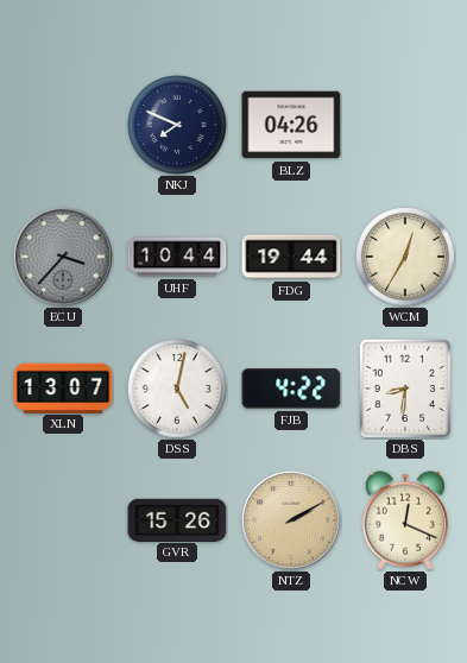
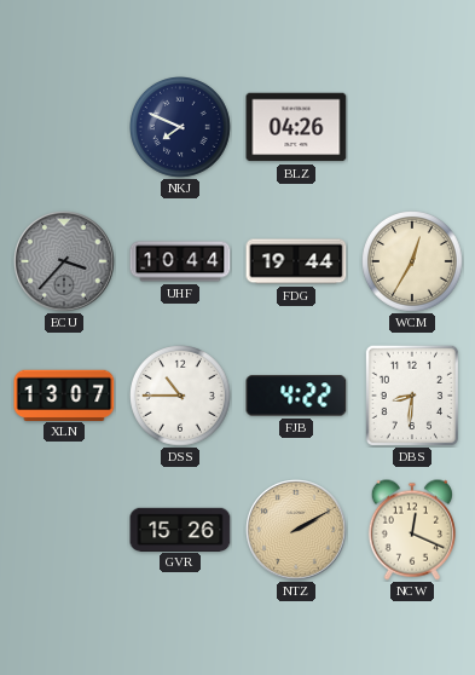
DSS: 5:02 -> 10:45
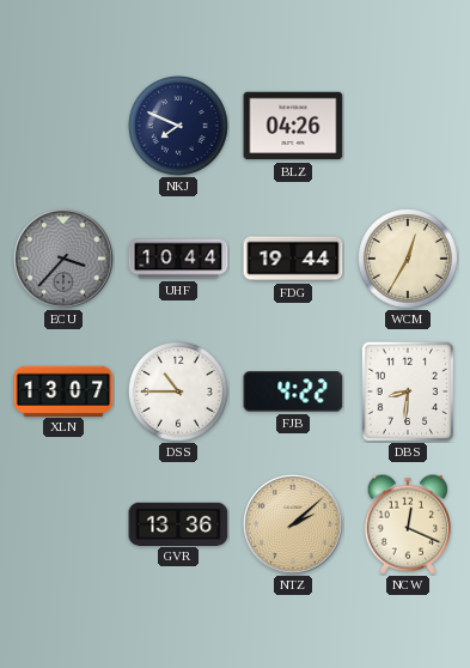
GVR: 15:26 -> 13:36
NTZ: 2:10 -> 2:08
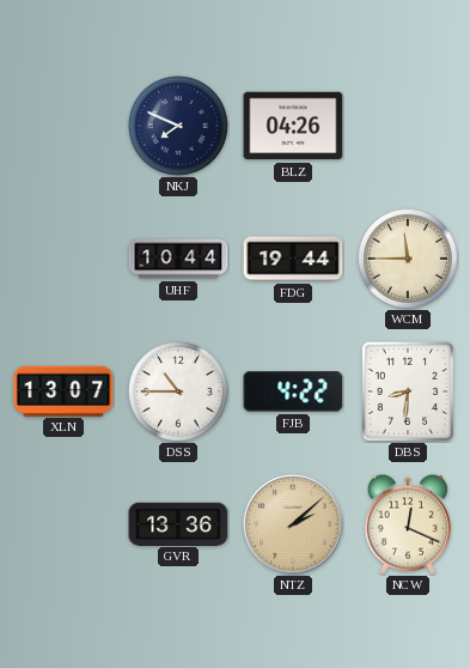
ECU: 3:37 -> none
WCM: 12:35 -> 11:45
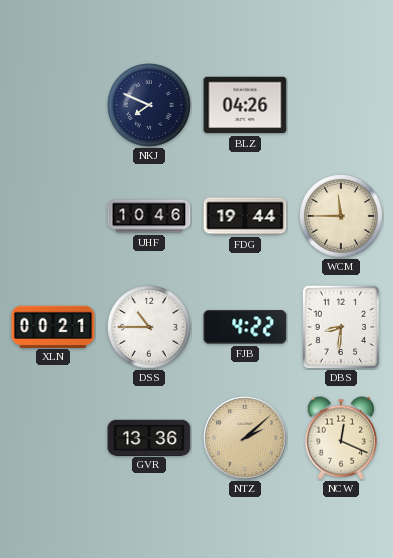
UHF: 10:44 -> 10:46
XLN: 13:07 -> 00:21
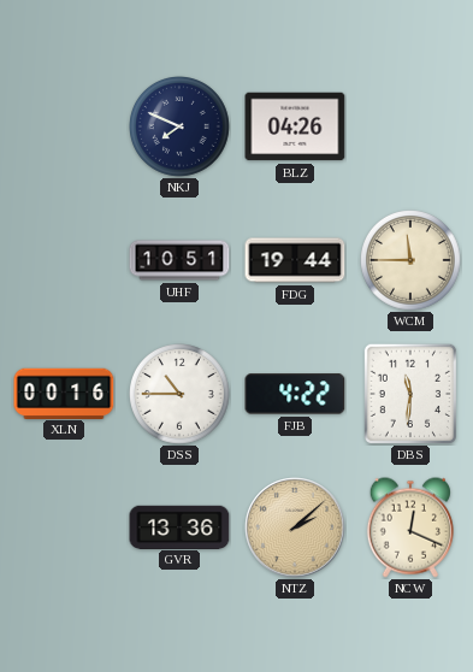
UHF: 10:46 -> 10:51
XLN: 00:21 -> 00:16
DBS: 8:31 -> 11:31
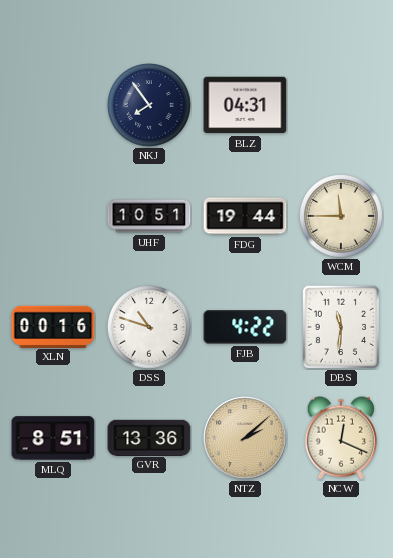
NKJ: 7:49 -> 7:54
BLZ: 04:26 -> 04:31
DSS: 10:45 -> 10:48
MLQ: none -> 8:51
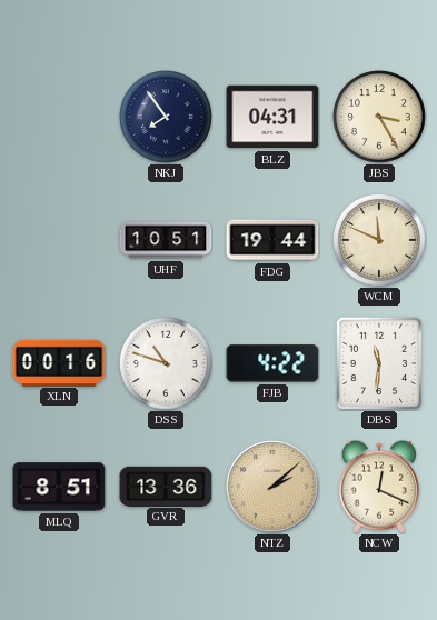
JBS: none -> 3:25
WCM: 11:45 -> 11:49
